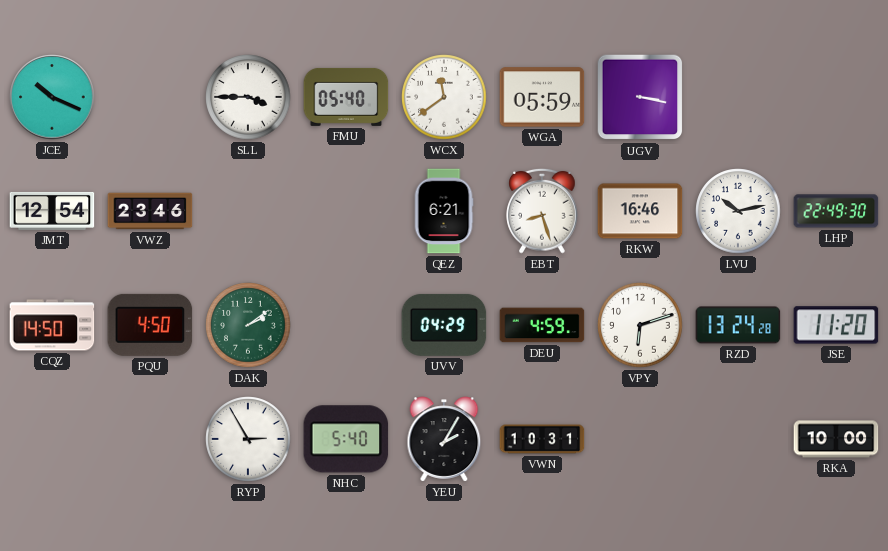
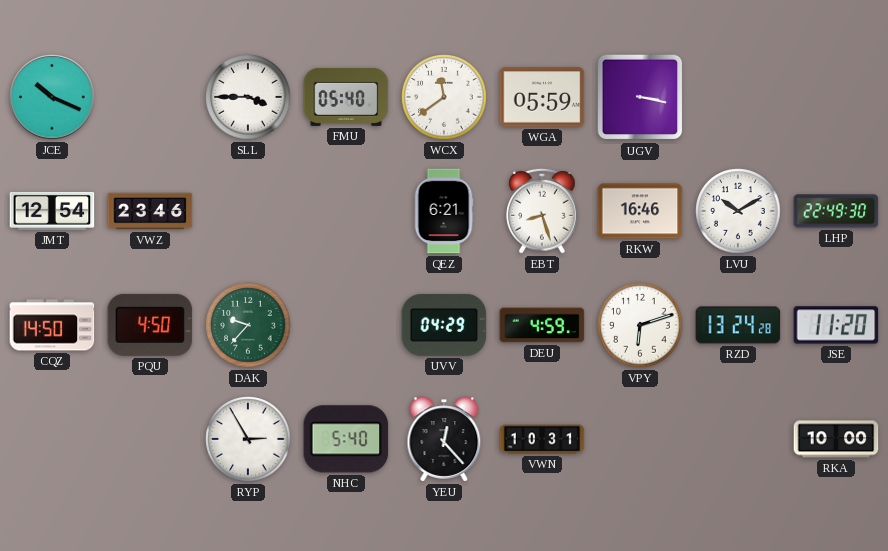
LVU: 10:13 -> 10:10
DAK: 2:09 -> 9:37
YEU: 2:05 -> 12:23
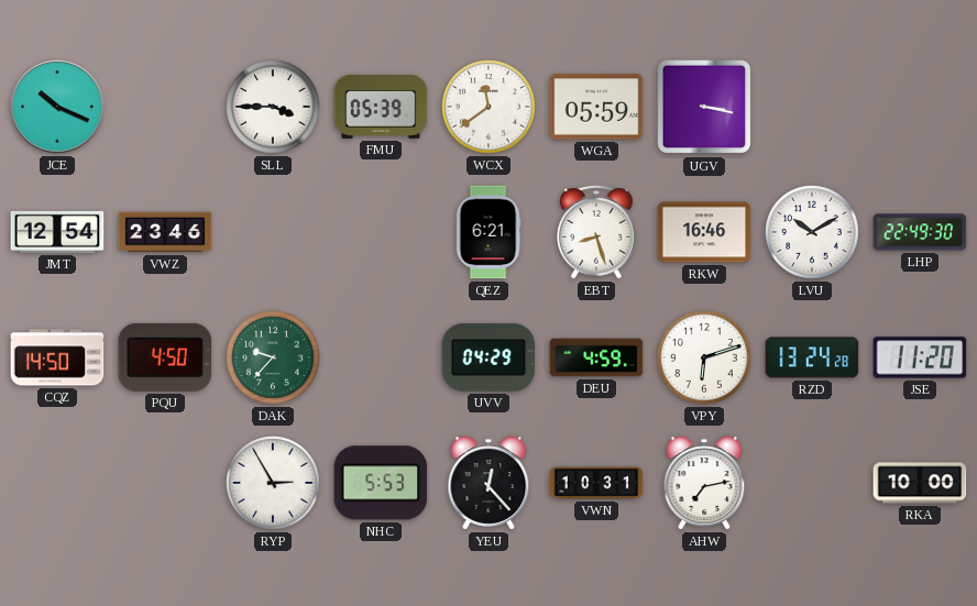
FMU: 05:40 -> 05:39
NHC: 5:40 -> 5:53
AHW: none -> 7:13
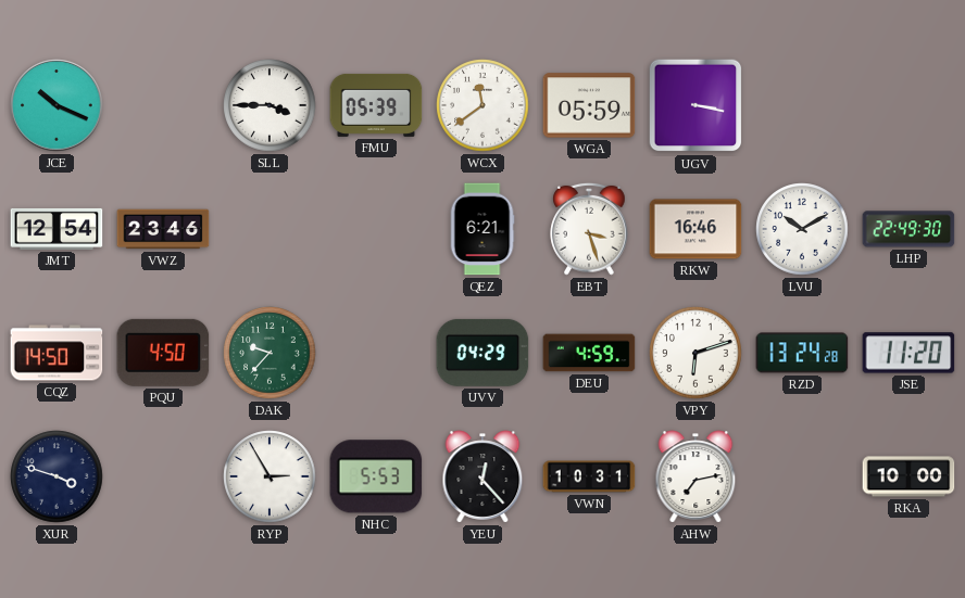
EBT: 8:27 -> 3:27
XUR: none -> 3:48
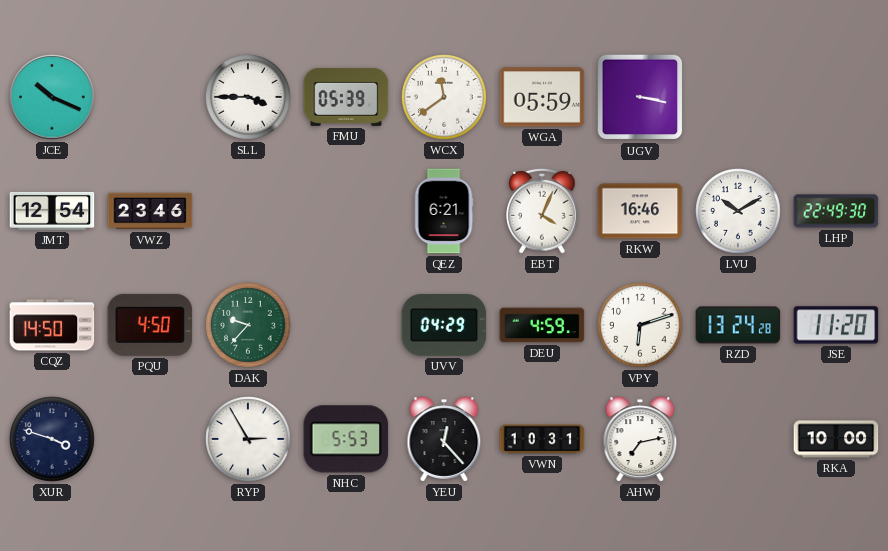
EBT: 3:27 -> 4:04
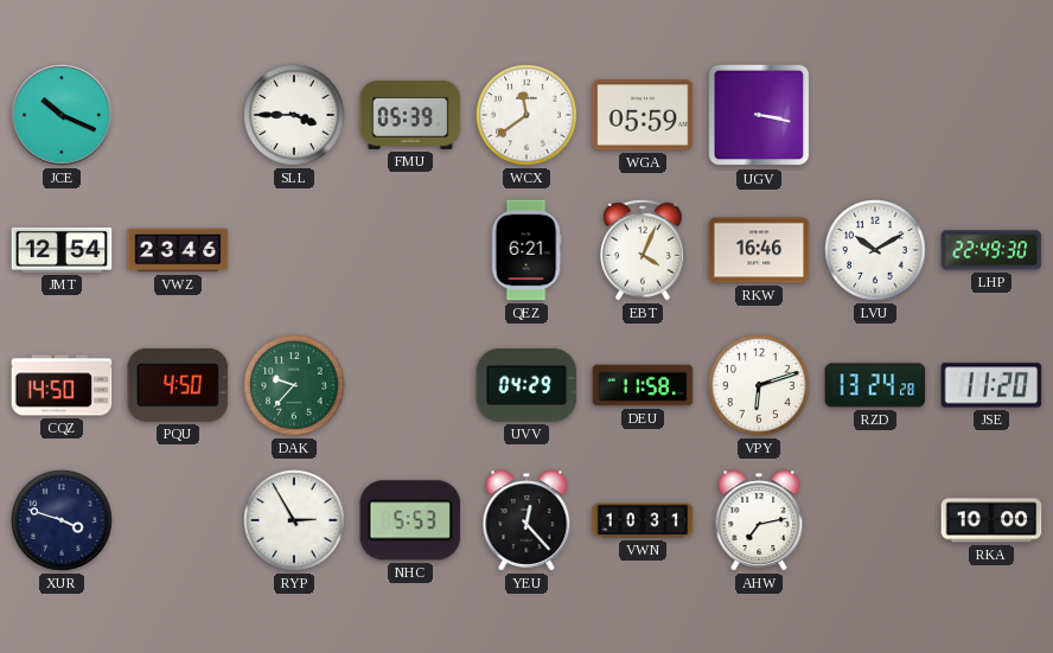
DEU: 4:59 -> 11:58
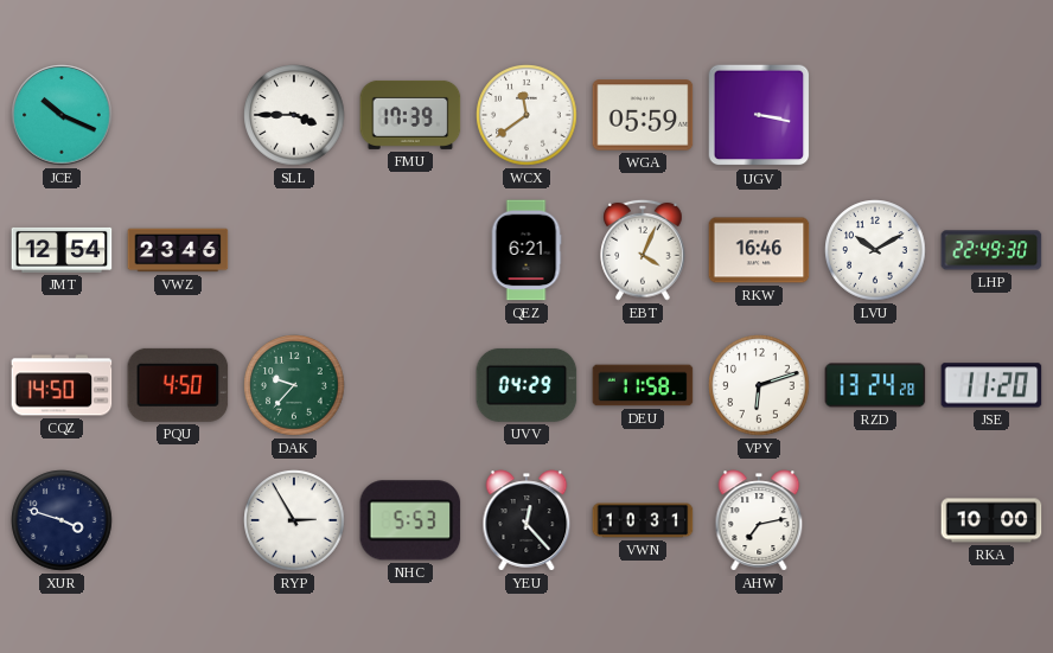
FMU: 05:39 -> 17:39
